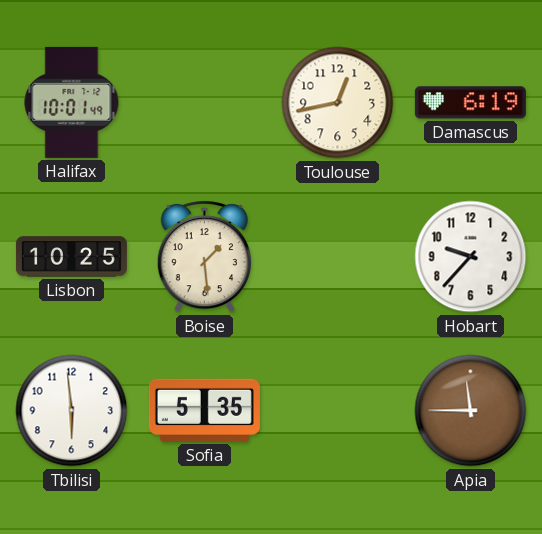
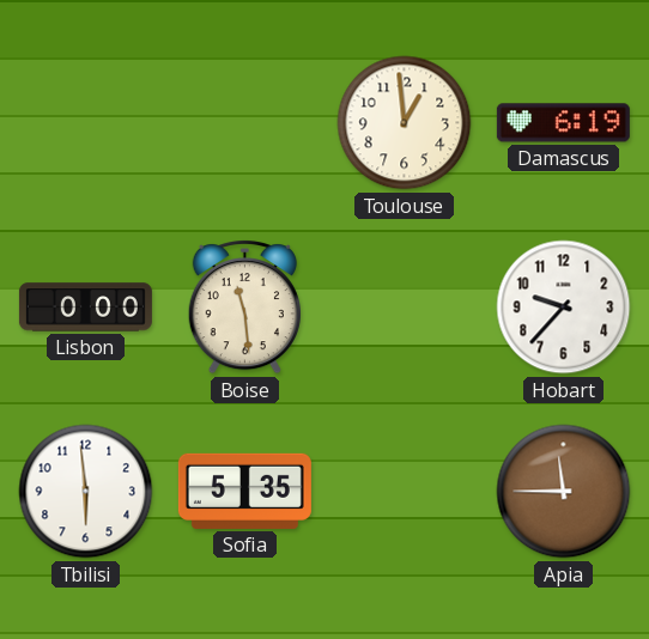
Halifax: 10:01 -> none
Toulouse: 12:43 -> 12:59
Lisbon: 10:25 -> 0:00
Boise: 1:29 -> 11:29
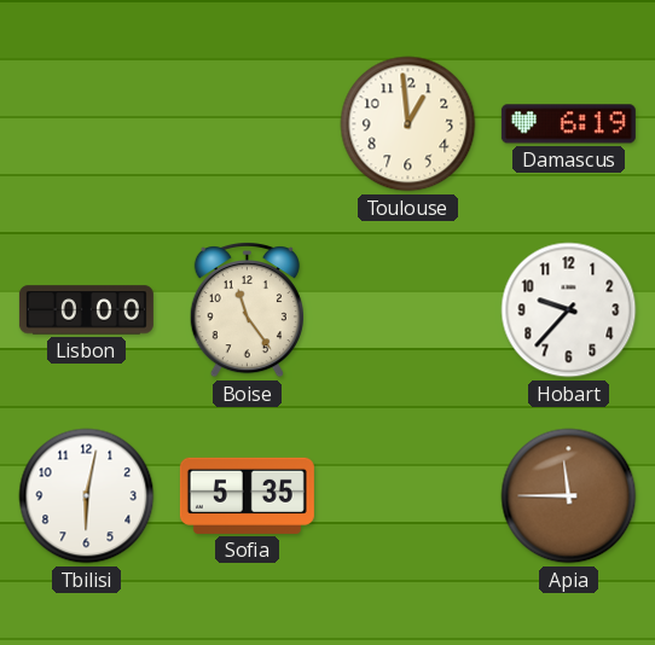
Boise: 11:29 -> 11:24
Tbilisi: 5:59 -> 6:02
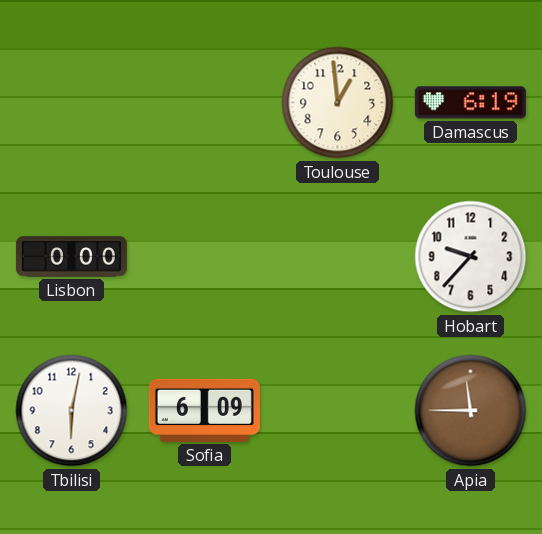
Boise: 11:24 -> none
Sofia: 5:35 -> 6:09
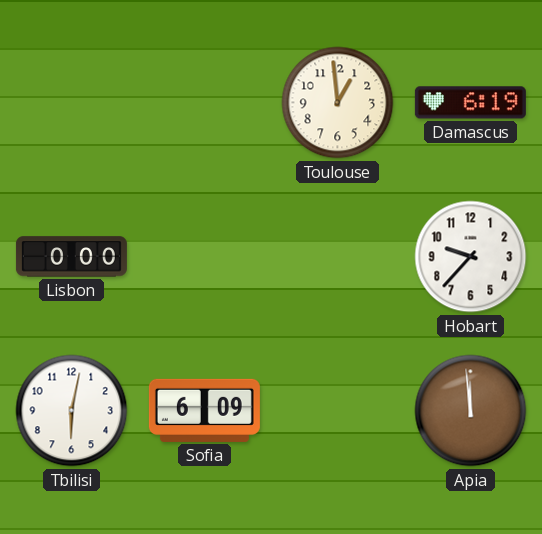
Apia: 11:45 -> 11:59
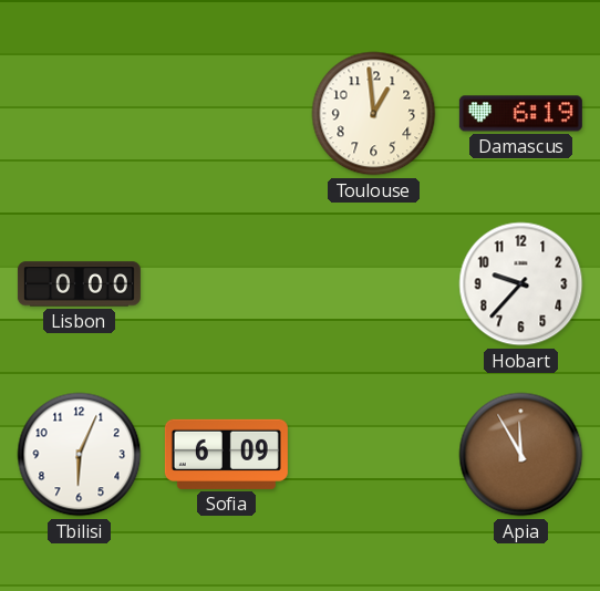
Tbilisi: 6:02 -> 6:04
Apia: 11:59 -> 11:55
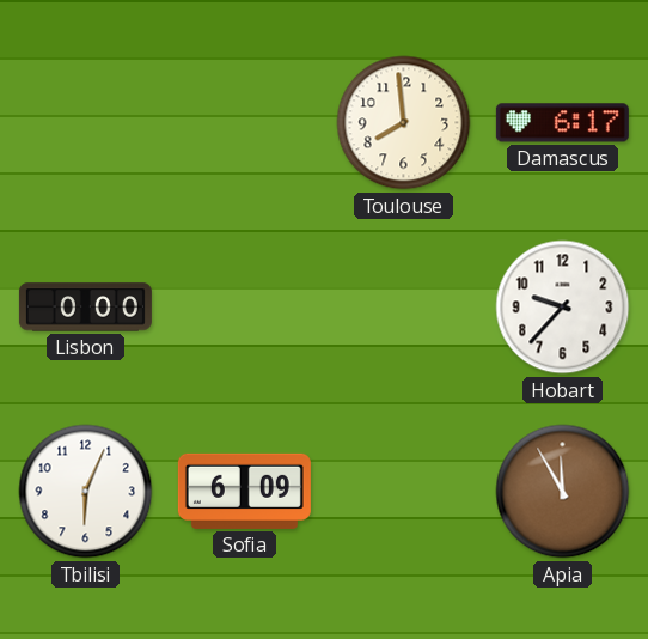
Toulouse: 12:59 -> 7:59
Damascus: 6:19 -> 6:17
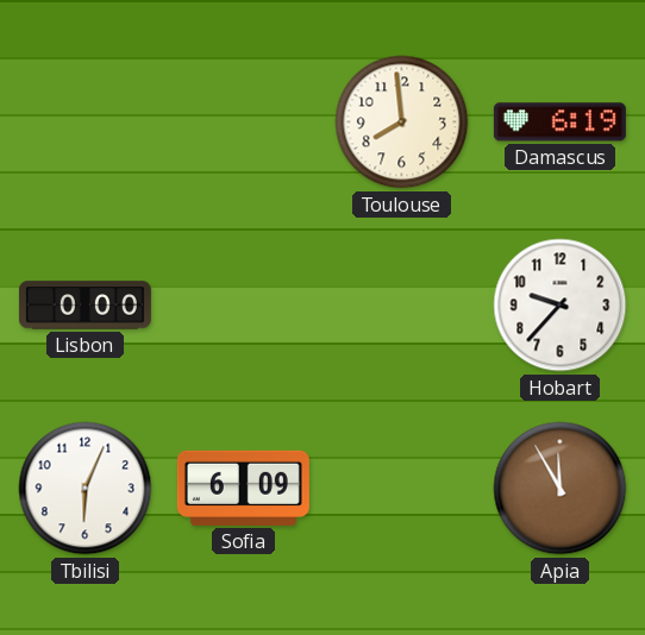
Damascus: 6:17 -> 6:19
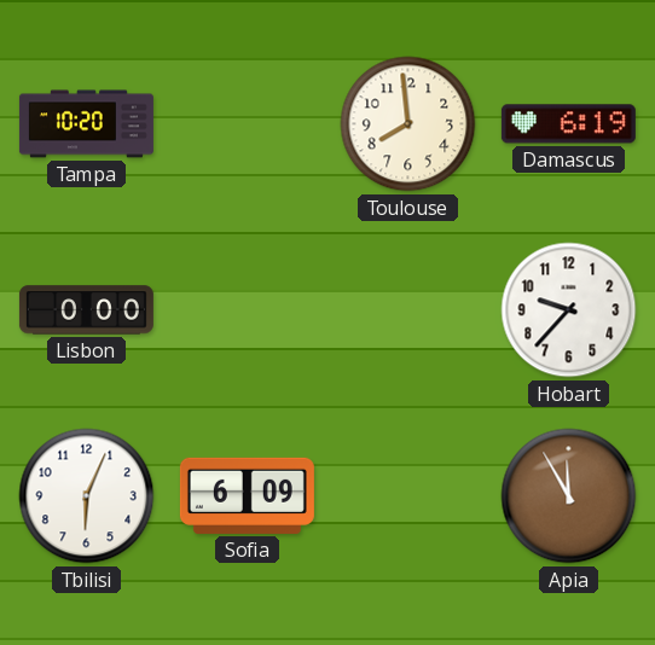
Tampa: none -> 10:20
